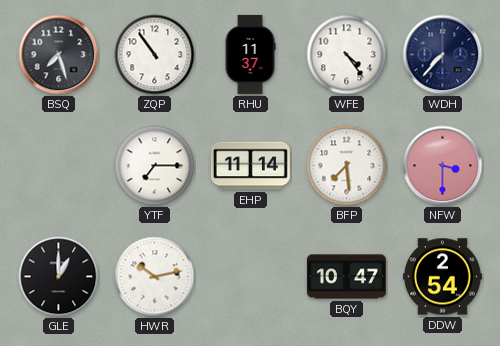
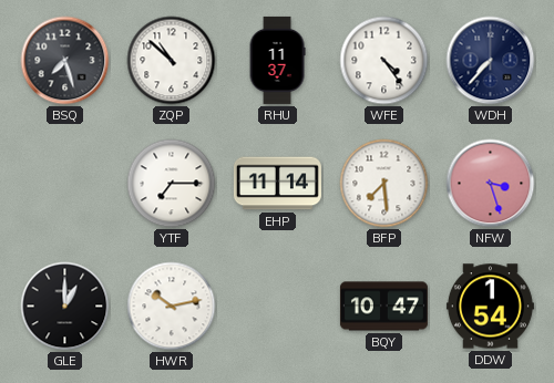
ZQP: 10:54 -> 10:52
NFW: 3:30 -> 3:27
DDW: 2:54 -> 1:54
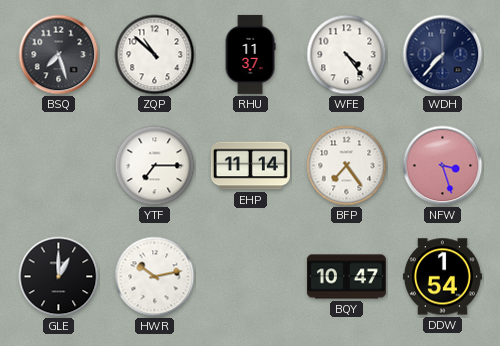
BFP: 7:29 -> 7:24
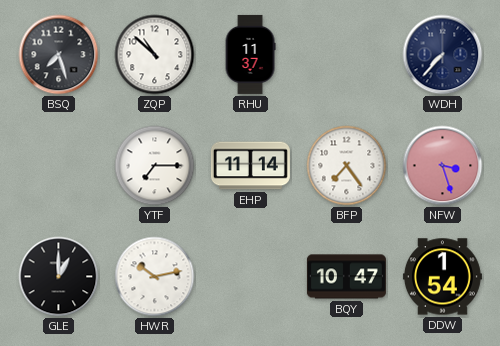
WFE: 4:24 -> none
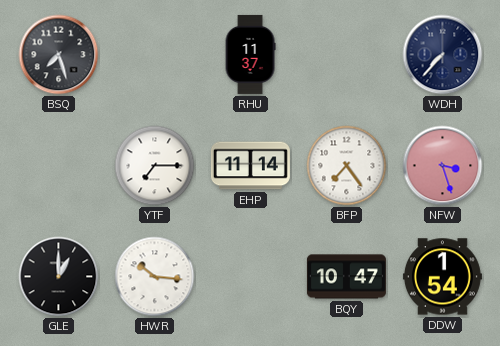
ZQP: 10:52 -> none
HWR: 10:13 -> 10:16
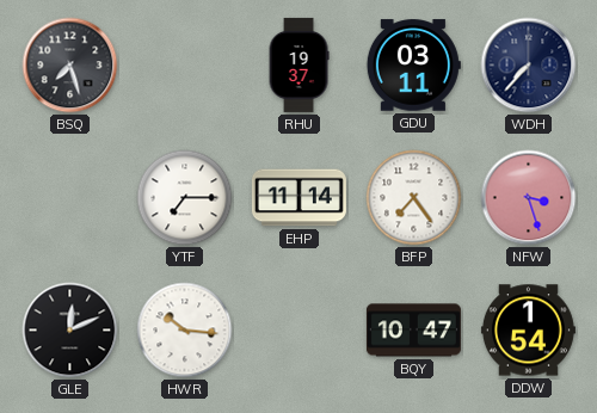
RHU: 11:37 -> 19:37
GDU: none -> 03:11
GLE: 1:00 -> 12:11
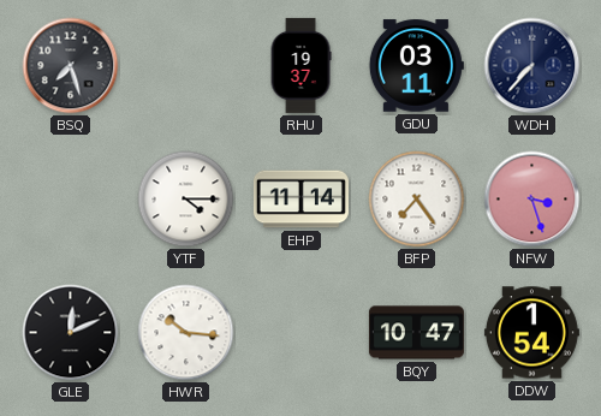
YTF: 7:15 -> 4:15
